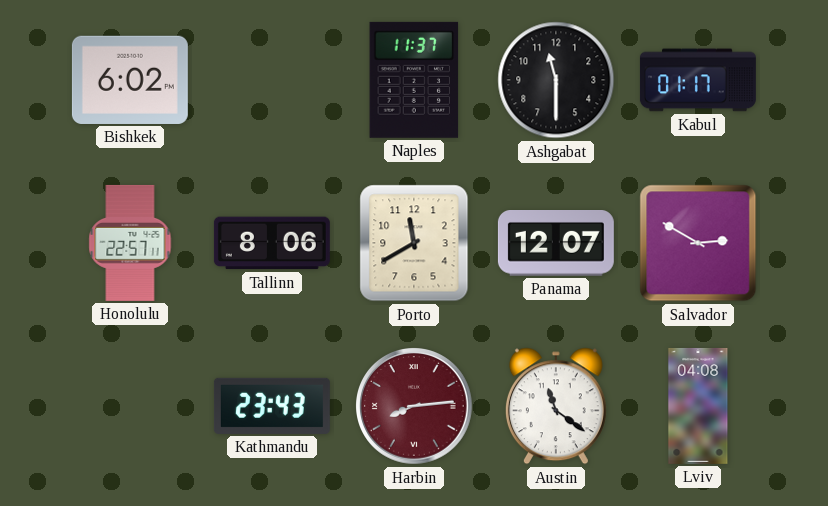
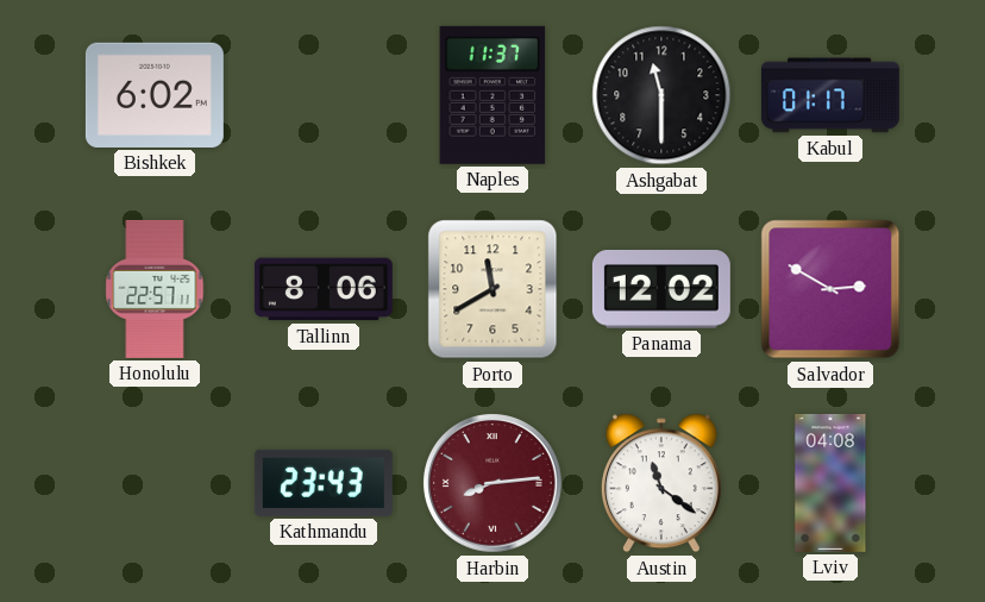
Panama: 12:07 -> 12:02
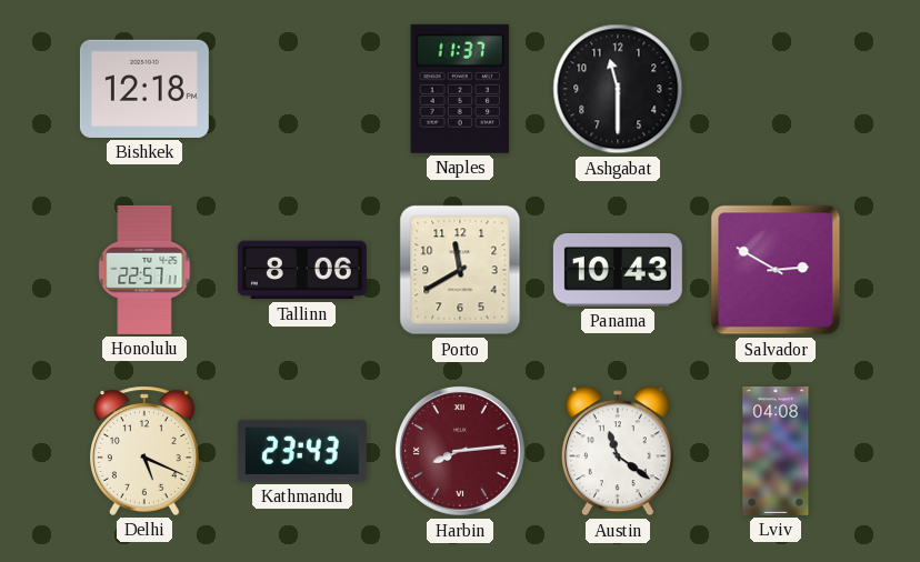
Bishkek: 6:02 -> 12:18
Kabul: 01:17 -> none
Panama: 12:02 -> 10:43
Delhi: none -> 5:19
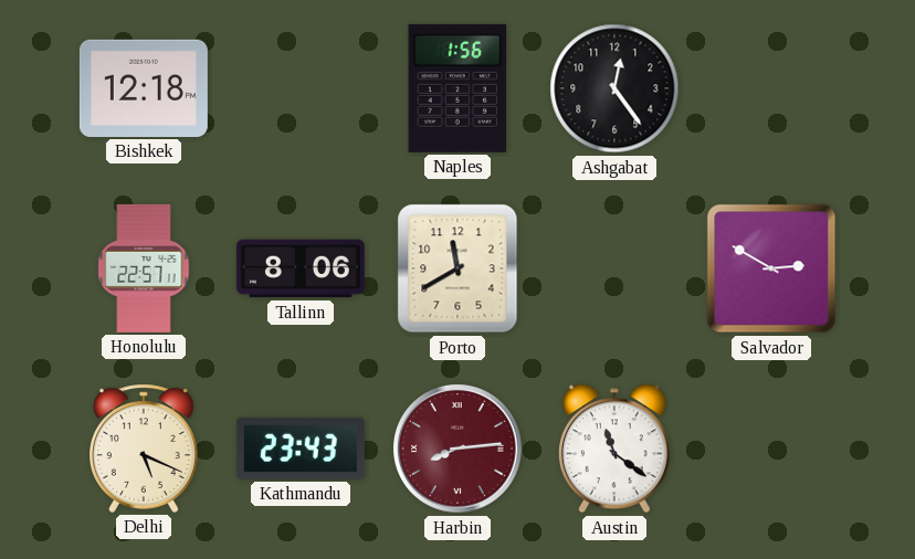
Naples: 11:37 -> 1:56
Ashgabat: 11:30 -> 12:24
Panama: 10:43 -> none
Lviv: 04:08 -> none
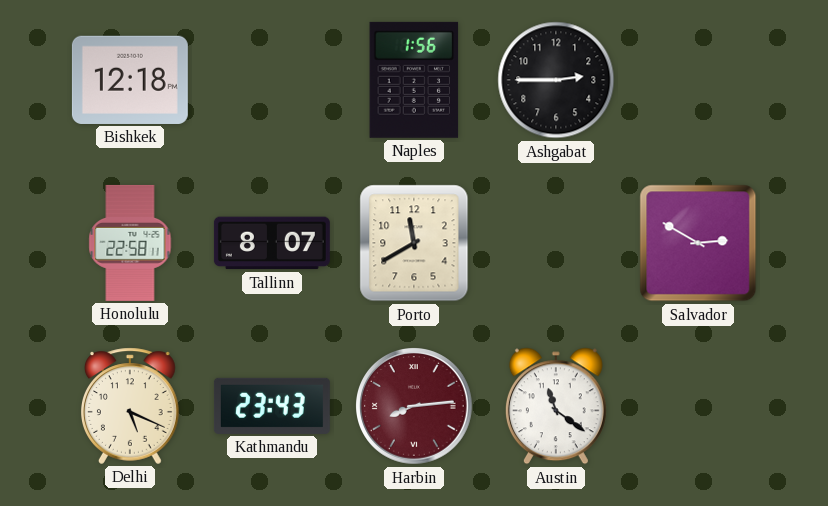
Ashgabat: 12:24 -> 2:45
Honolulu: 22:57 -> 22:58
Tallinn: 8:06 -> 8:07
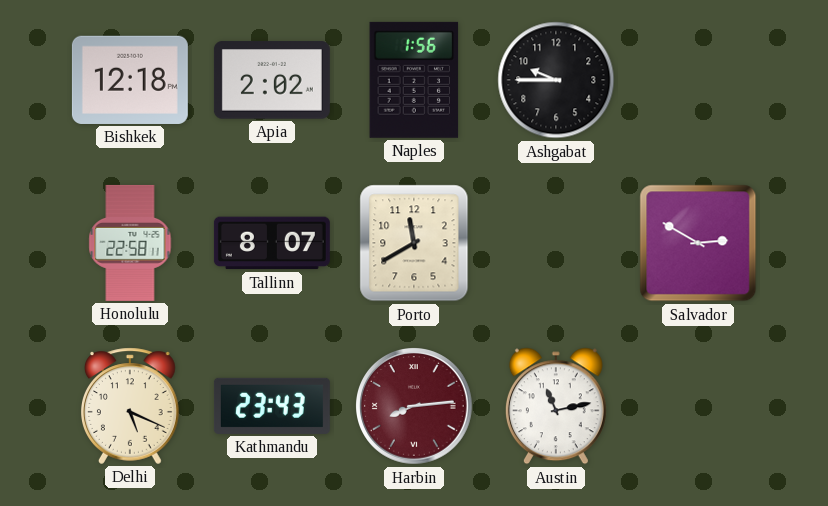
Apia: none -> 2:02
Ashgabat: 2:45 -> 9:45
Austin: 11:21 -> 11:13
